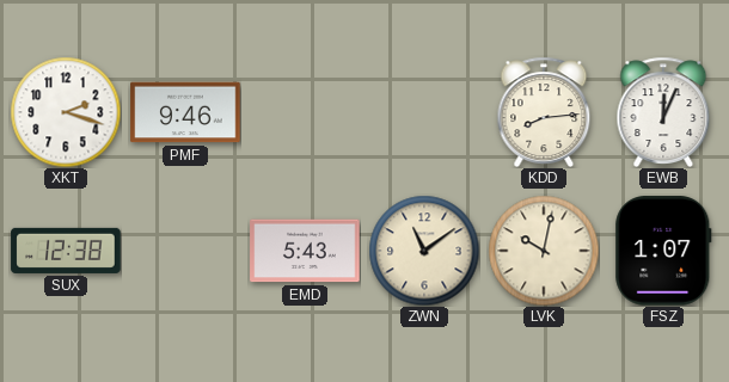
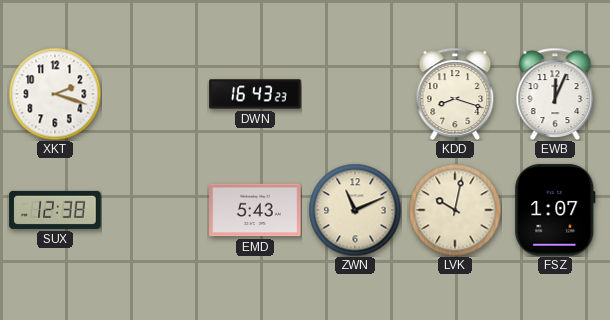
PMF: 9:46 -> none
DWN: none -> 16:43
KDD: 8:14 -> 8:18
ZWN: 11:09 -> 11:11
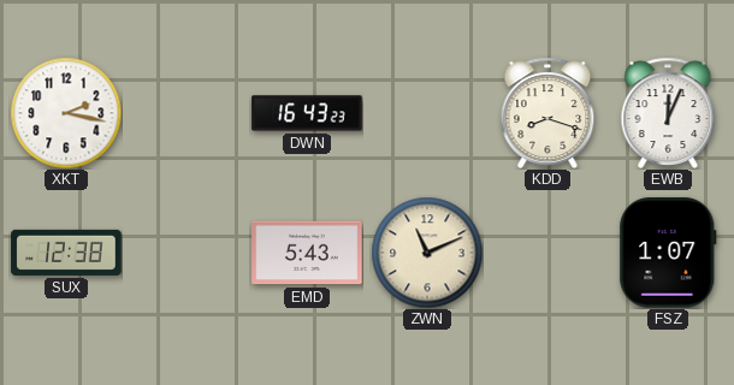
XKT: 2:18 -> 2:17
LVK: 10:02 -> none
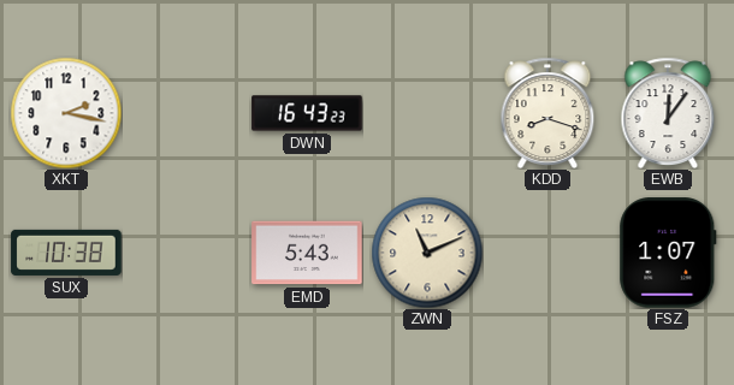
EWB: 12:04 -> 12:06
SUX: 12:38 -> 10:38
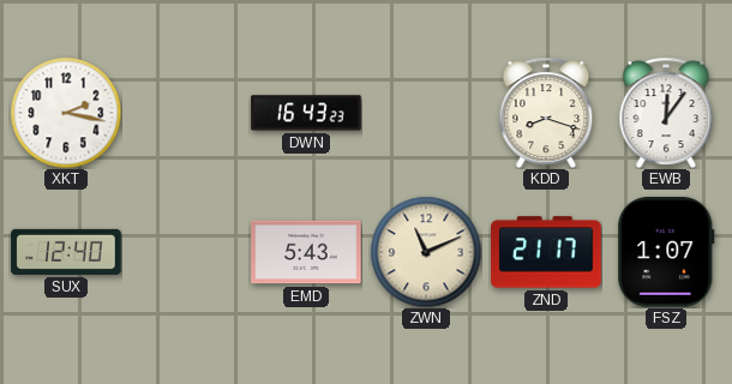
SUX: 10:38 -> 12:40
ZND: none -> 21:17
